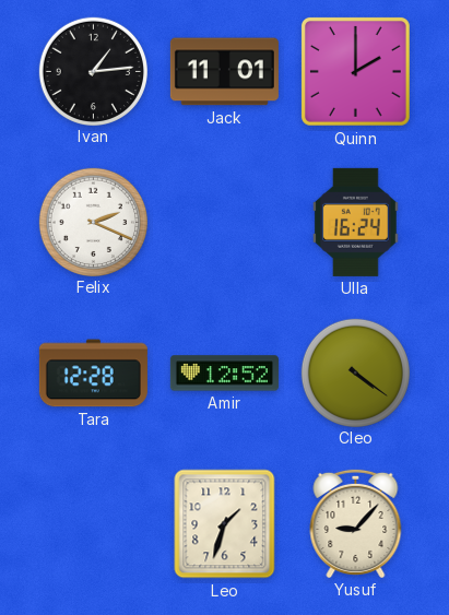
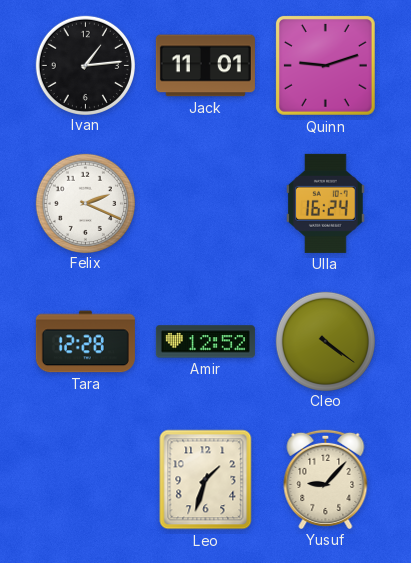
Quinn: 2:00 -> 9:12
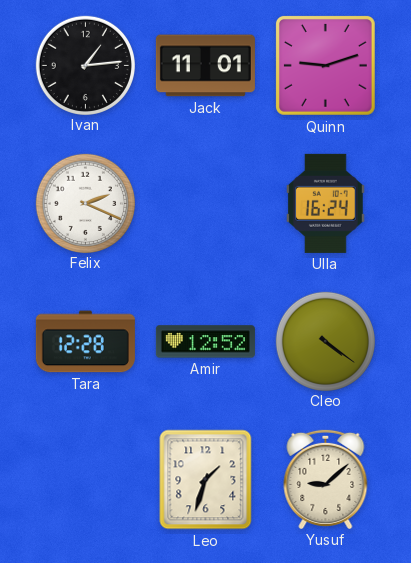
Yusuf: 9:07 -> 9:08
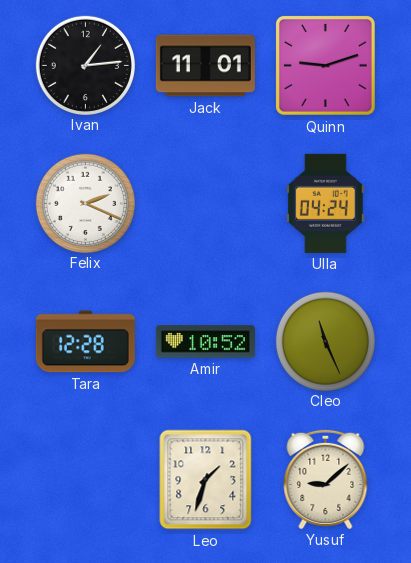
Ulla: 16:24 -> 04:24
Amir: 12:52 -> 10:52
Cleo: 4:21 -> 11:26
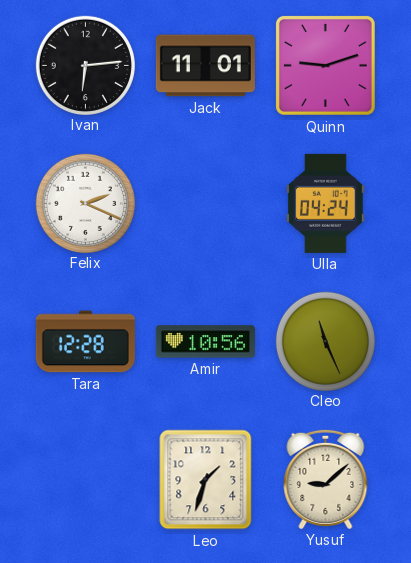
Ivan: 1:14 -> 6:14
Amir: 10:52 -> 10:56
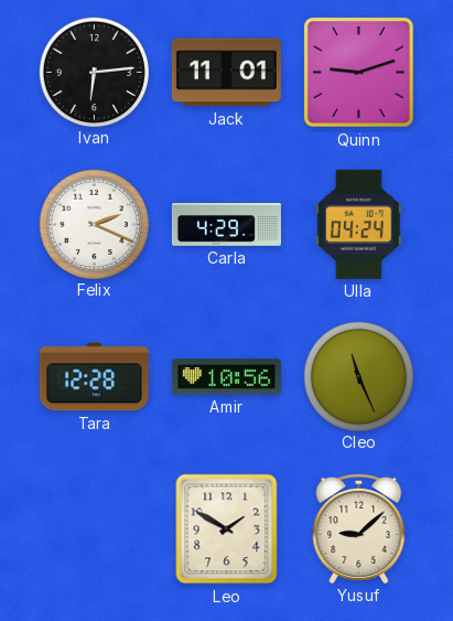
Carla: none -> 4:29
Leo: 1:33 -> 1:50
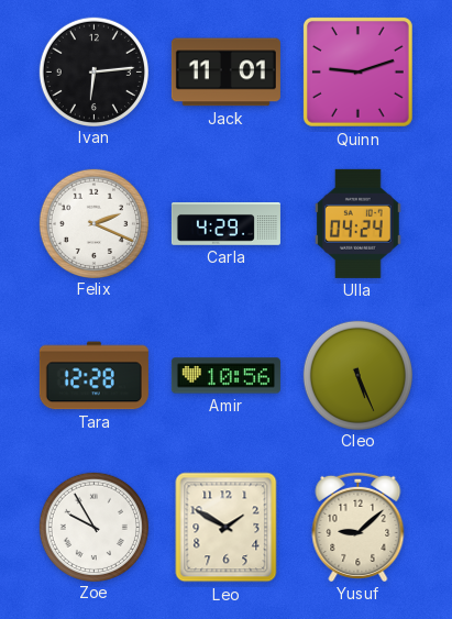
Cleo: 11:26 -> 5:26
Zoe: none -> 9:55
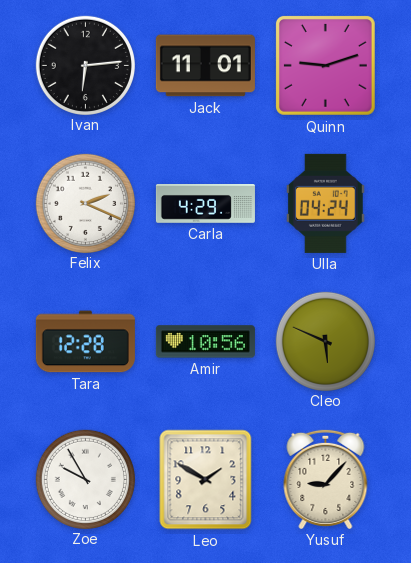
Cleo: 5:26 -> 5:49
Yusuf: 9:08 -> 9:07
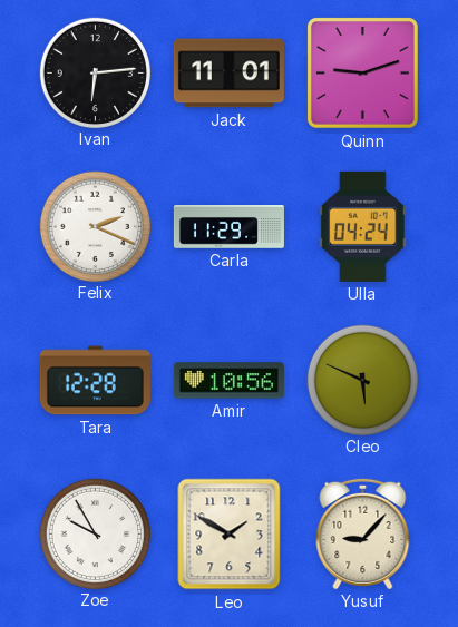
Carla: 4:29 -> 11:29
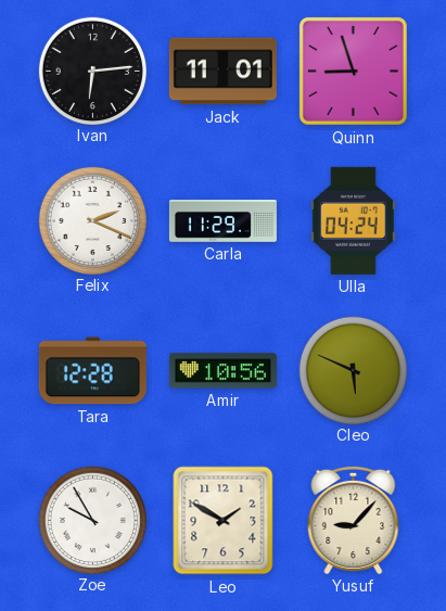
Quinn: 9:12 -> 8:57
